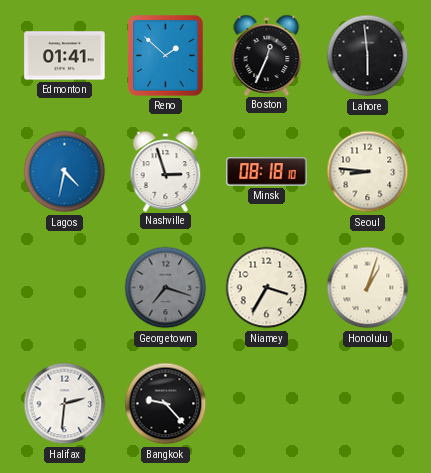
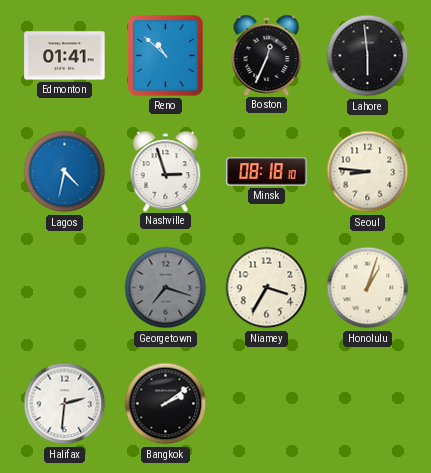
Reno: 1:52 -> 10:52
Bangkok: 9:23 -> 2:09
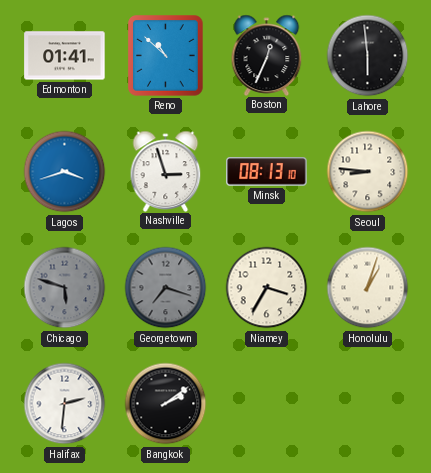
Lagos: 4:32 -> 3:42
Minsk: 08:18 -> 08:13
Chicago: none -> 5:48
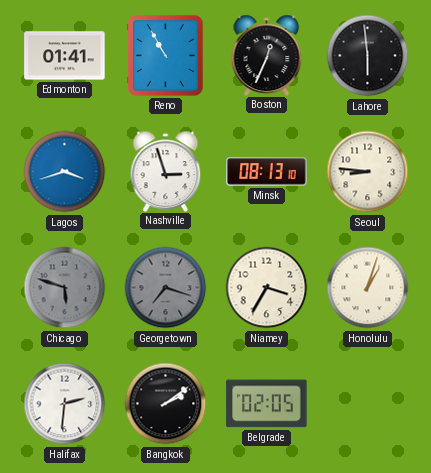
Reno: 10:52 -> 10:55
Belgrade: none -> 02:05
